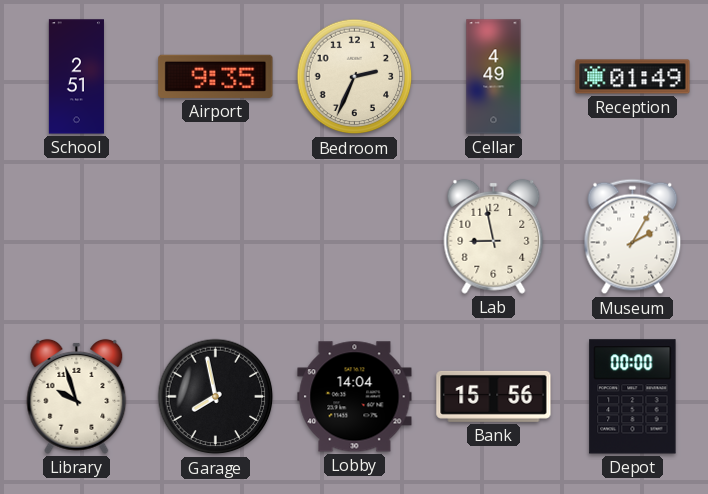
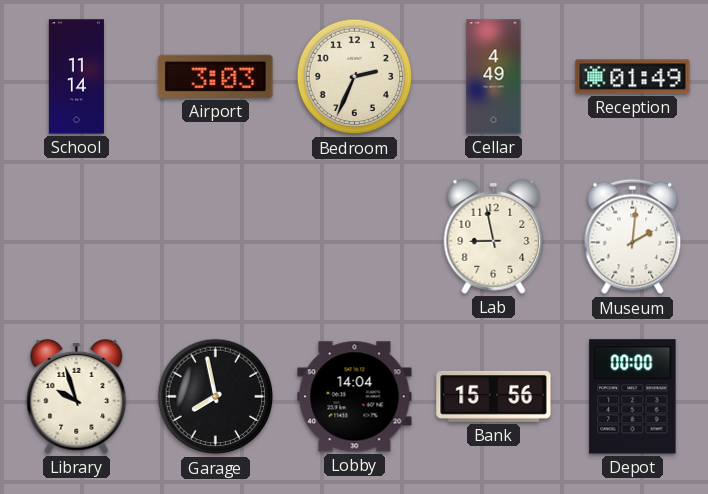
School: 2:51 -> 11:14
Airport: 9:35 -> 3:03
Museum: 2:05 -> 2:01
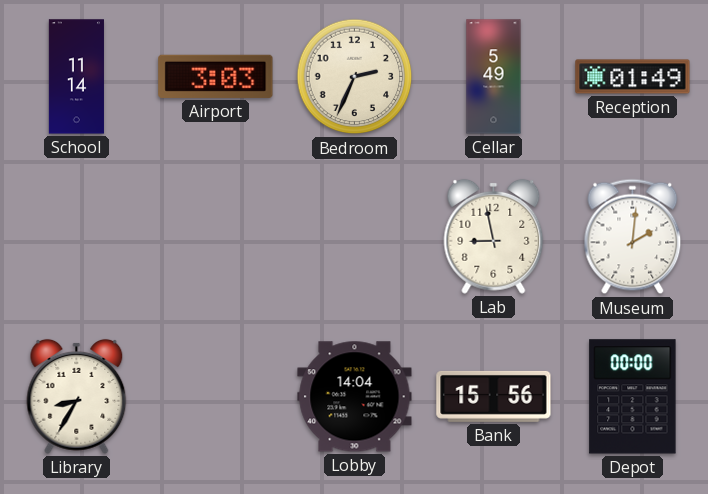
Cellar: 4:49 -> 5:49
Library: 9:57 -> 8:35
Garage: 7:58 -> none
